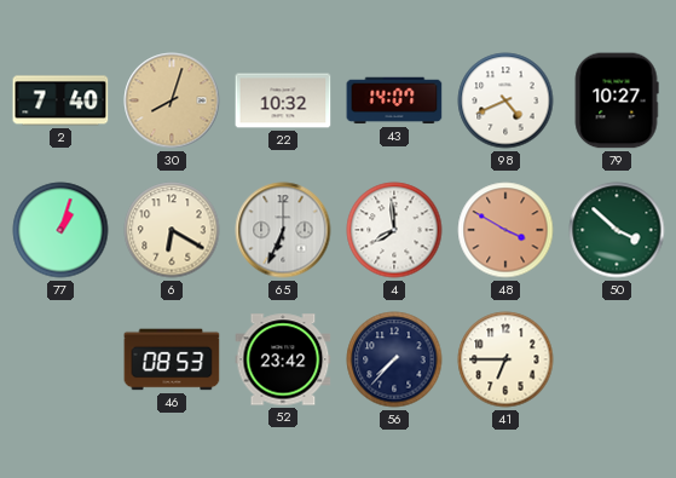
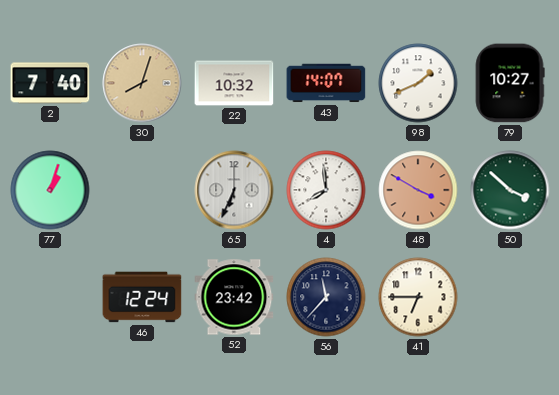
98: 4:41 -> 1:41
6: 6:20 -> none
46: 08:53 -> 12:24
56: 7:37 -> 11:37
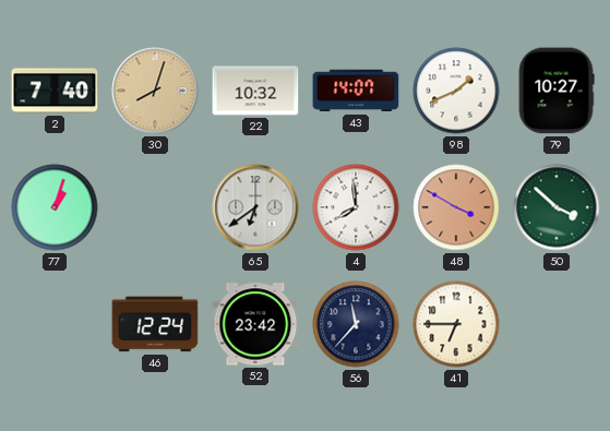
65: 6:34 -> 6:39
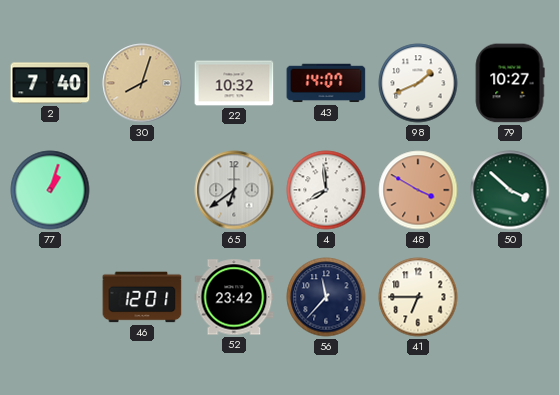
46: 12:24 -> 12:01
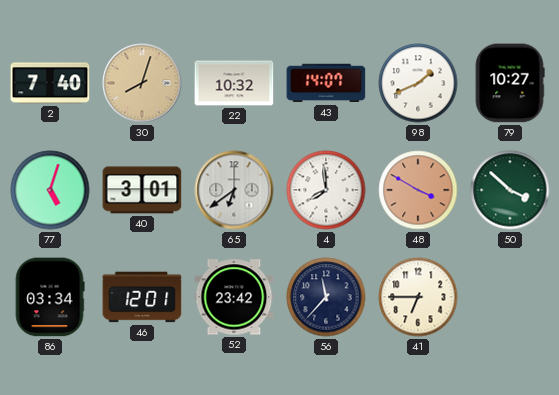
77: 1:03 -> 5:03
40: none -> 3:01
86: none -> 03:34
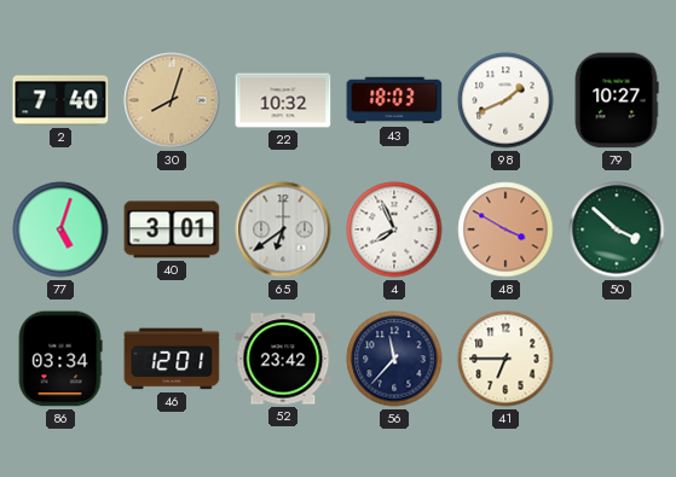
43: 14:07 -> 18:03
4: 7:59 -> 7:56
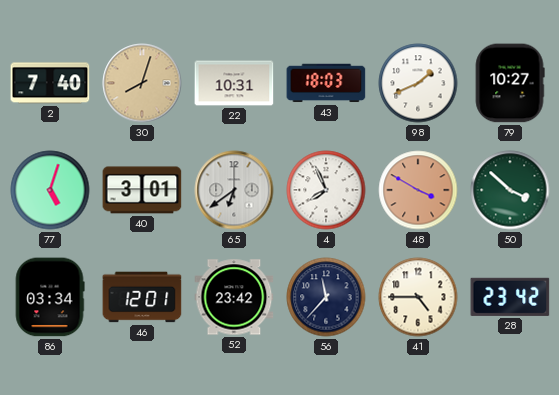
22: 10:32 -> 10:31
41: 6:45 -> 4:45
28: none -> 23:42
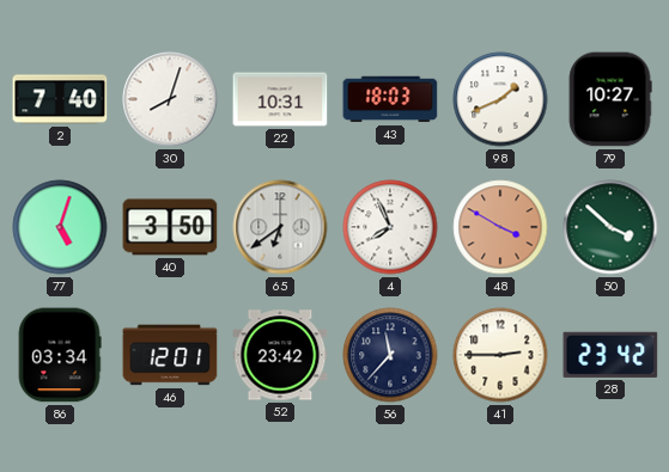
30 dial: champagne -> white
40: 3:01 -> 3:50
41: 4:45 -> 2:45
